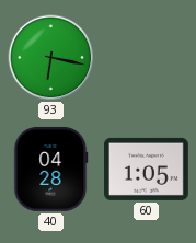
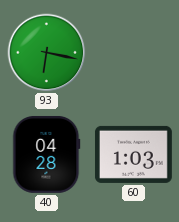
60: 1:05 -> 1:03
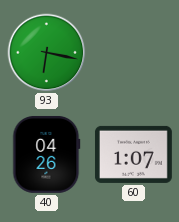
40: 04:28 -> 04:26
60: 1:03 -> 1:07
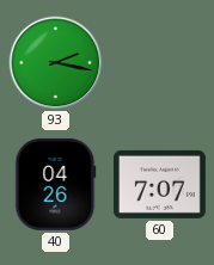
93: 6:17 -> 2:17
60: 1:07 -> 7:07
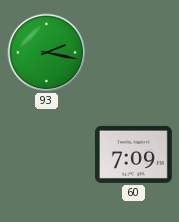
40: 04:26 -> none
60: 7:07 -> 7:09
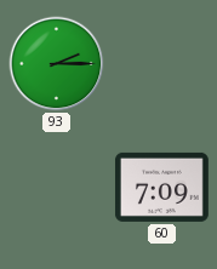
93: 2:17 -> 2:15
